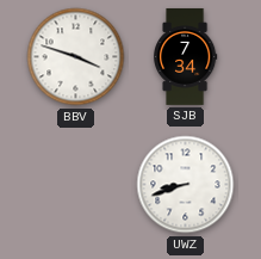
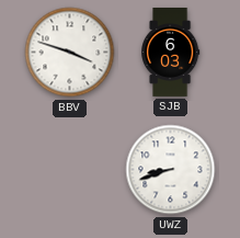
SJB: 7:34 -> 6:03
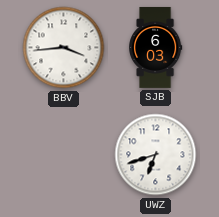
BBV: 3:48 -> 3:44
UWZ: 8:42 -> 6:42
